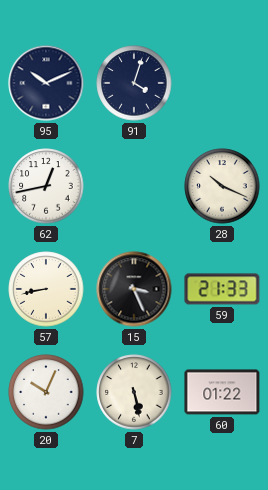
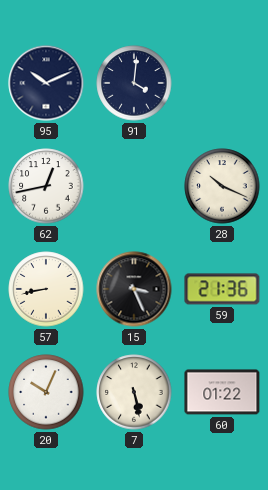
91: 4:03 -> 4:01
59: 21:33 -> 21:36
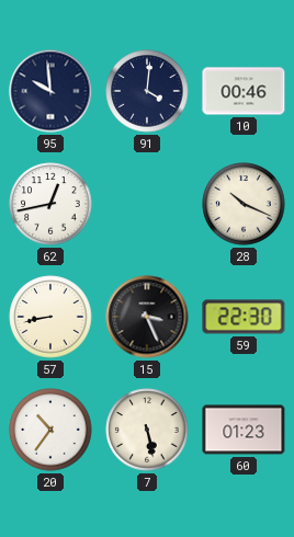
95: 10:11 -> 9:59
10: none -> 00:46
59: 21:36 -> 22:30
20: 10:04 -> 10:36
60: 01:22 -> 01:23
